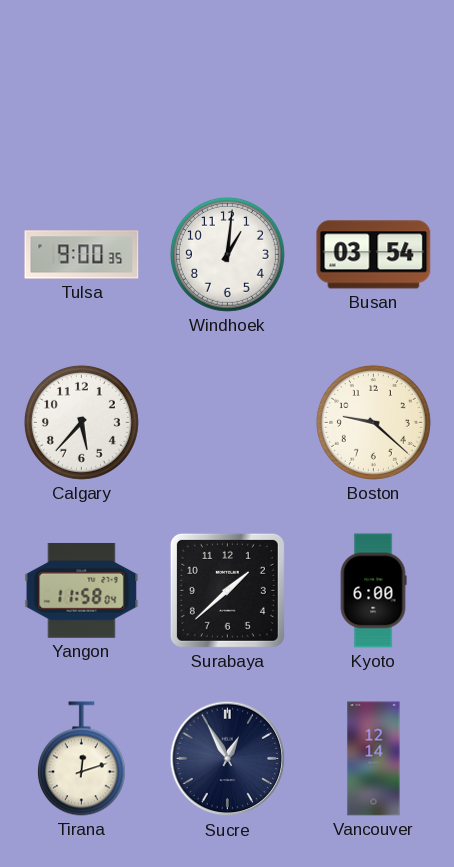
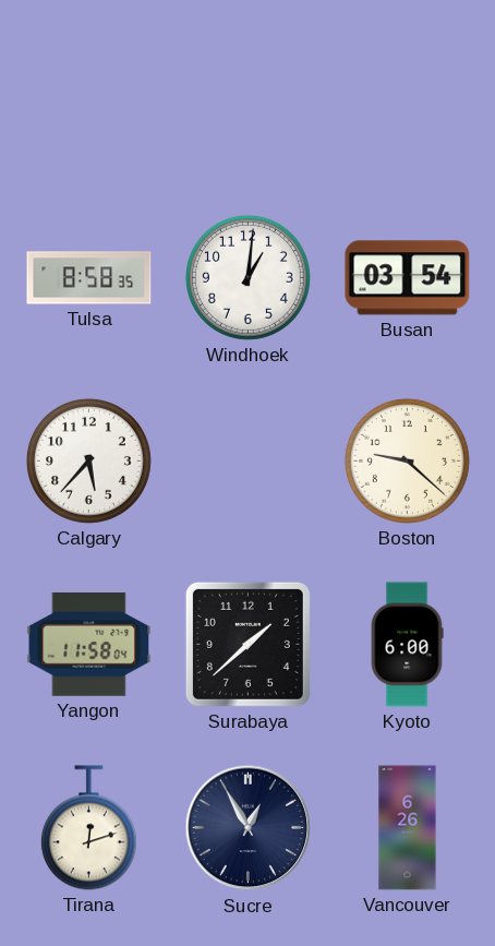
Tulsa: 9:00 -> 8:58
Vancouver: 12:14 -> 6:26
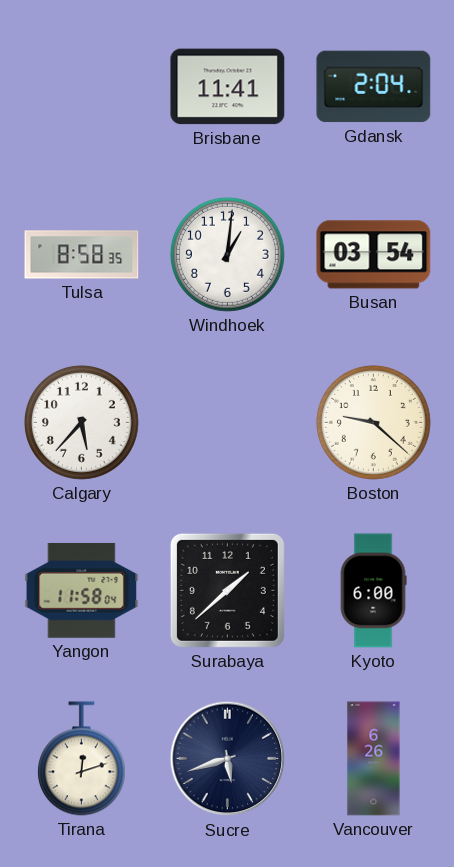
Brisbane: none -> 11:41
Gdansk: none -> 2:04
Sucre: 12:55 -> 5:42
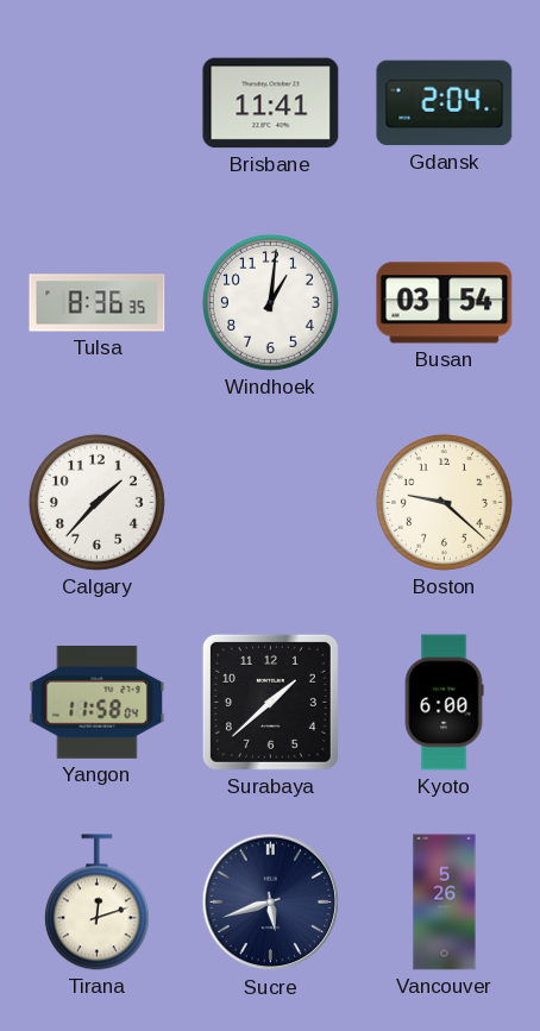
Tulsa: 8:58 -> 8:36
Calgary: 5:37 -> 1:37
Vancouver: 6:26 -> 5:26
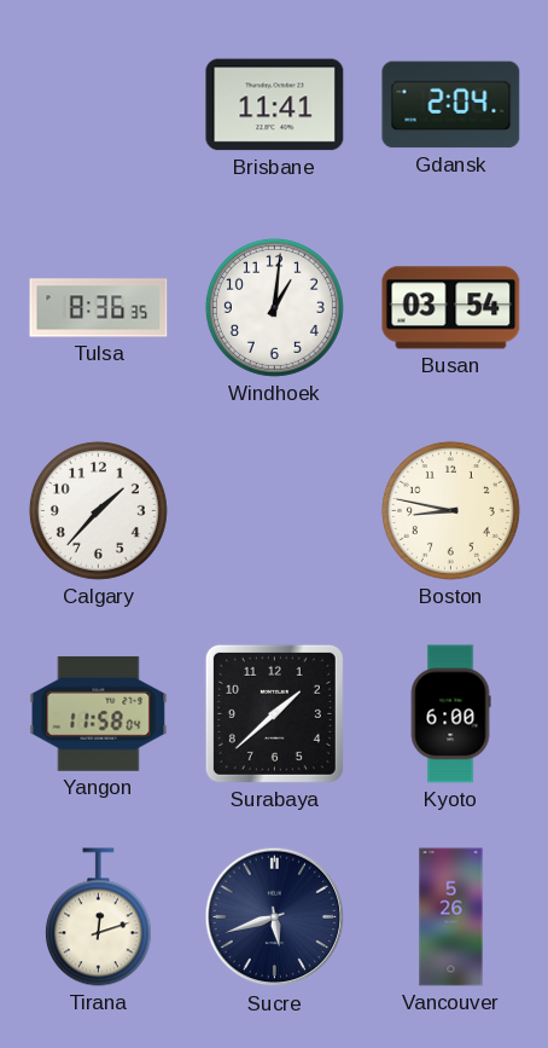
Boston: 9:22 -> 8:47
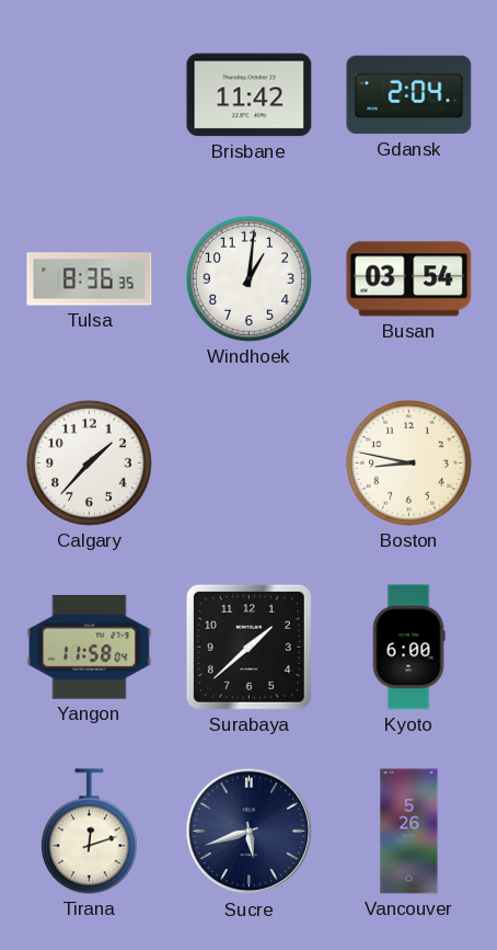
Brisbane: 11:41 -> 11:42
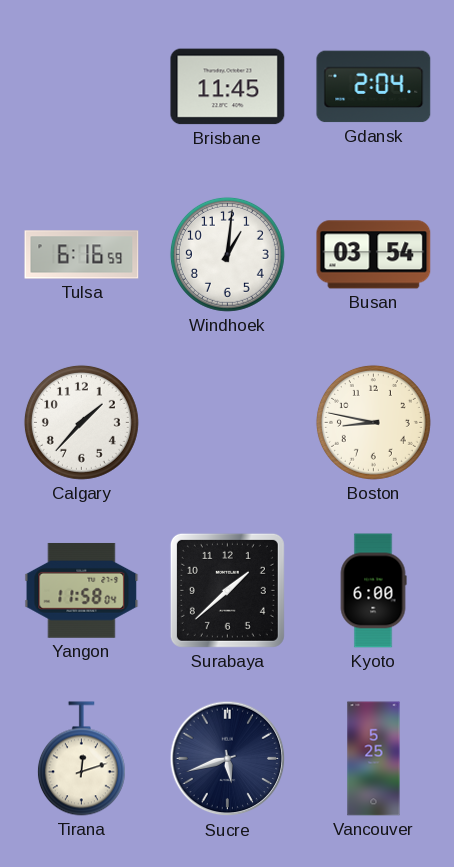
Brisbane: 11:42 -> 11:45
Tulsa: 8:36 -> 6:16
Vancouver: 5:26 -> 5:25
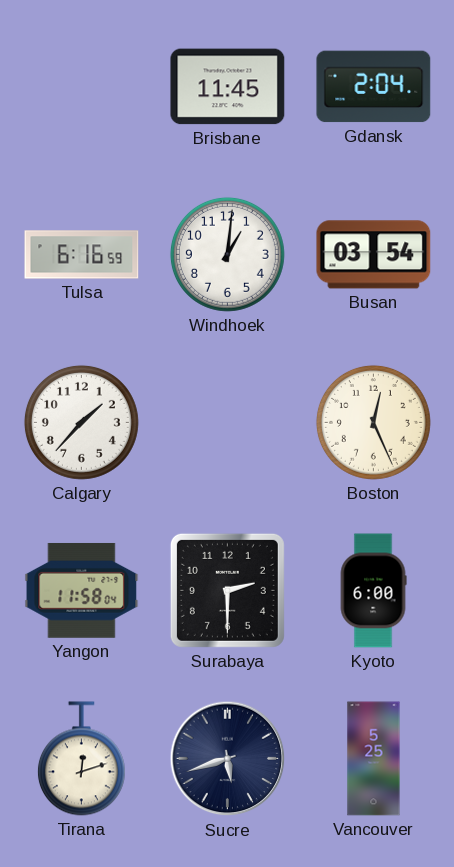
Boston: 8:47 -> 12:26
Surabaya: 1:38 -> 2:30
